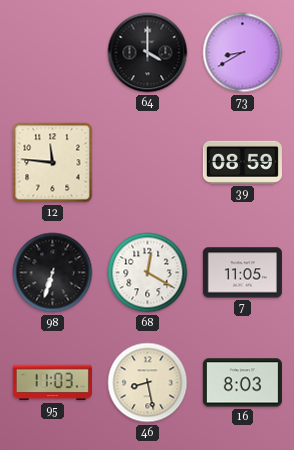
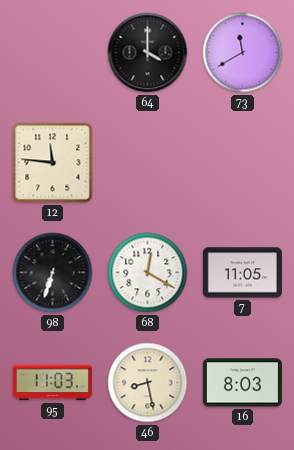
73: 8:40 -> 11:40
39: 08:59 -> none
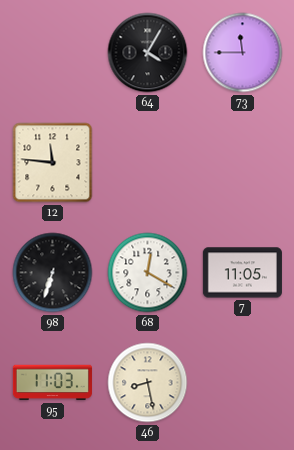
64: 4:00 -> 4:05
73: 11:40 -> 11:45
16: 8:03 -> none
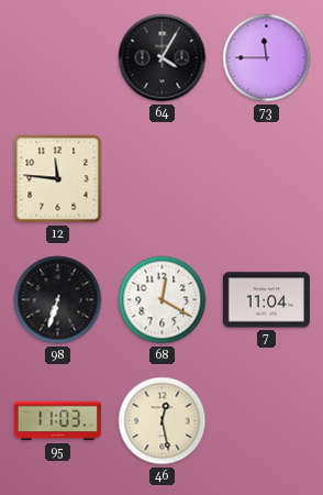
7: 11:05 -> 11:04
46: 8:28 -> 12:28
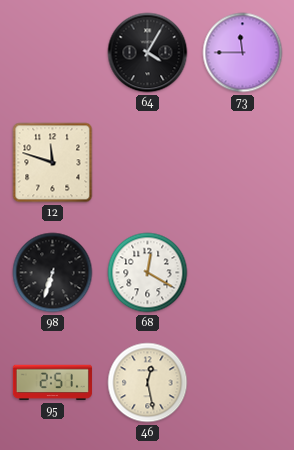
12: 11:46 -> 11:48
7: 11:04 -> none
95: 11:03 -> 2:51
